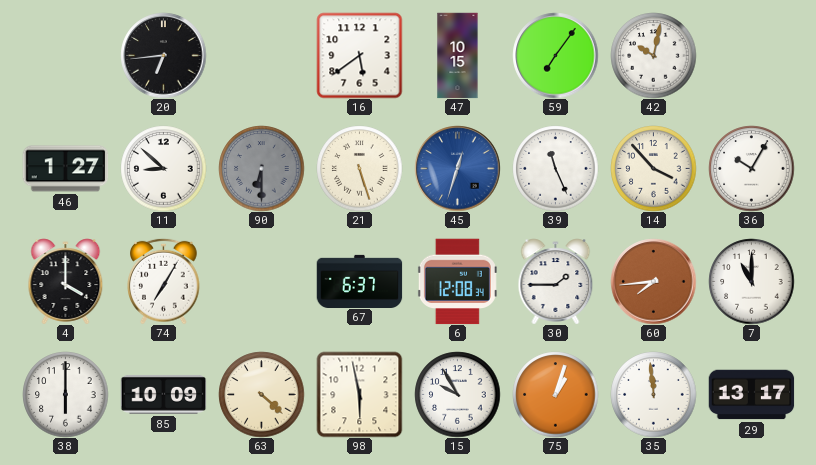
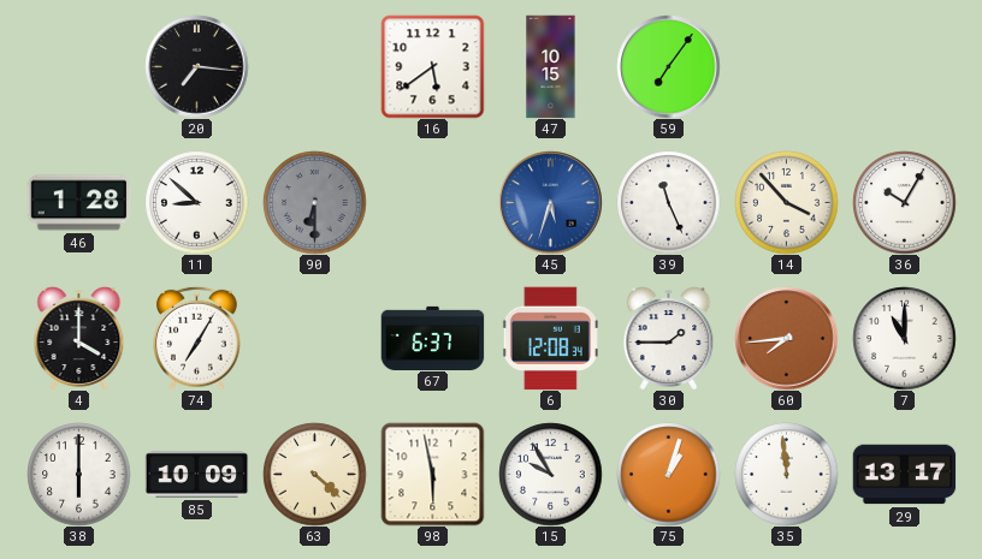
20: 6:44 -> 7:16
42: 10:02 -> none
46: 1:27 -> 1:28
21: 5:27 -> none
45: 12:33 -> 5:33
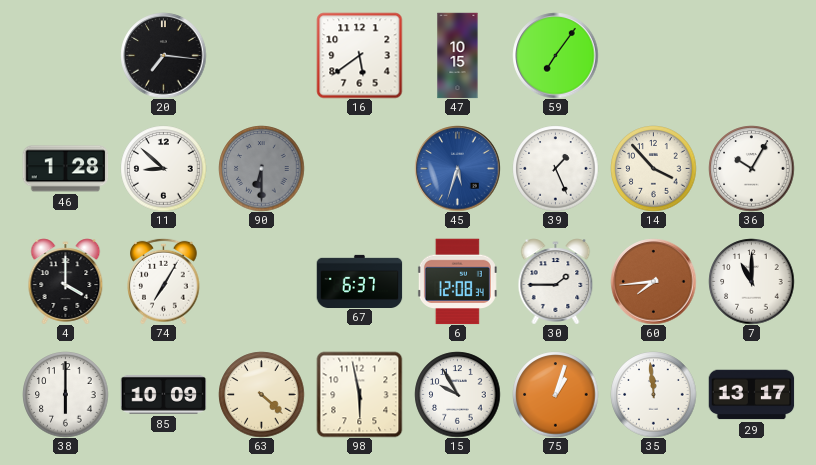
39: 11:26 -> 1:26
